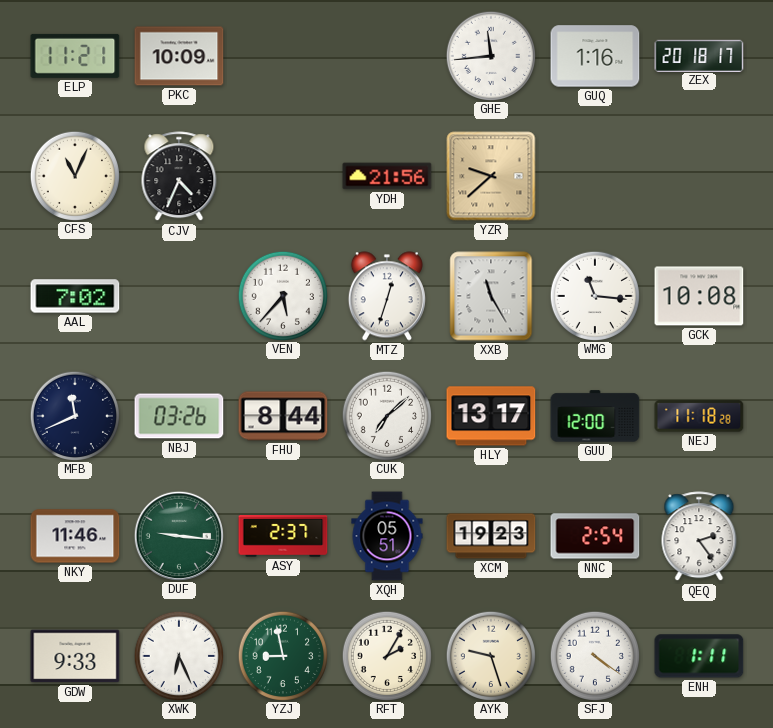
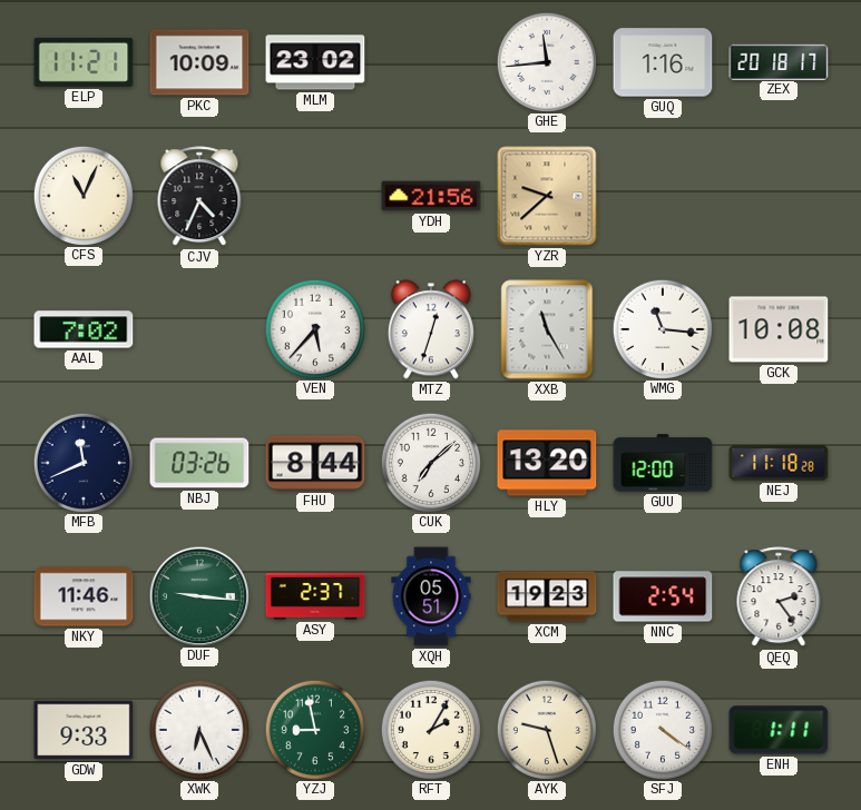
MLM: none -> 23:02
HLY: 13:17 -> 13:20
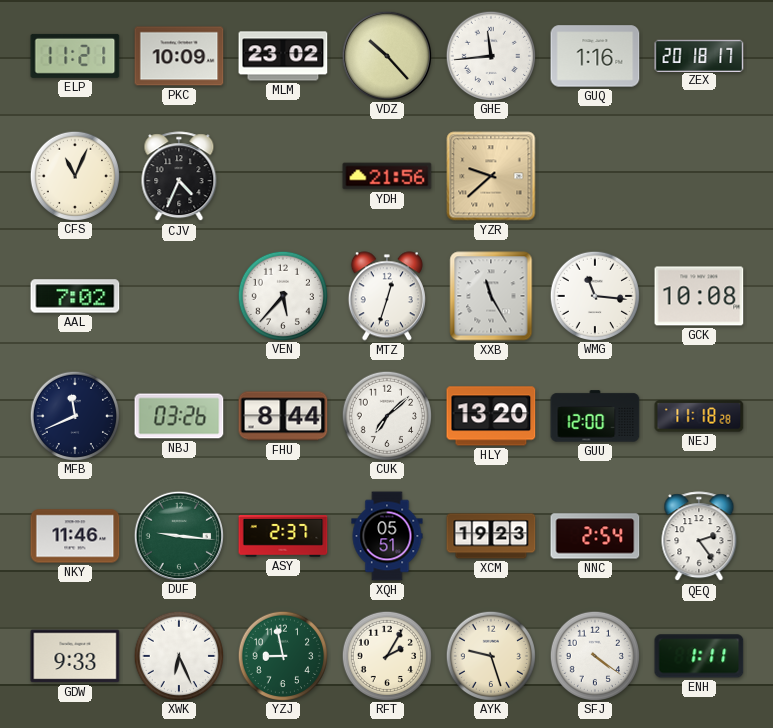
VDZ: none -> 10:23
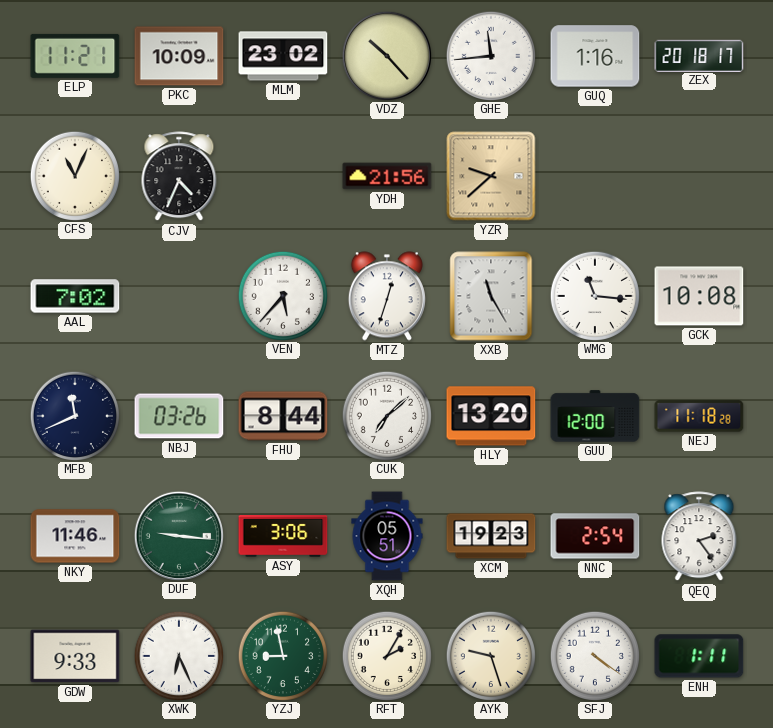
ASY: 2:37 -> 3:06
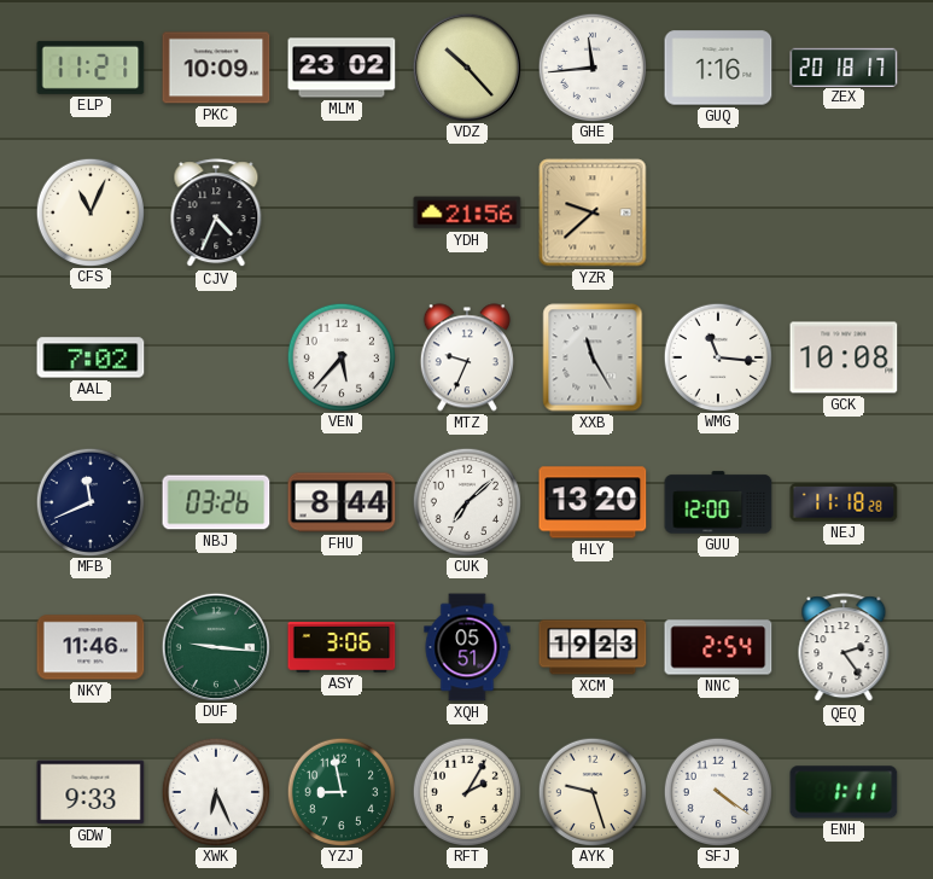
MTZ: 12:33 -> 9:34
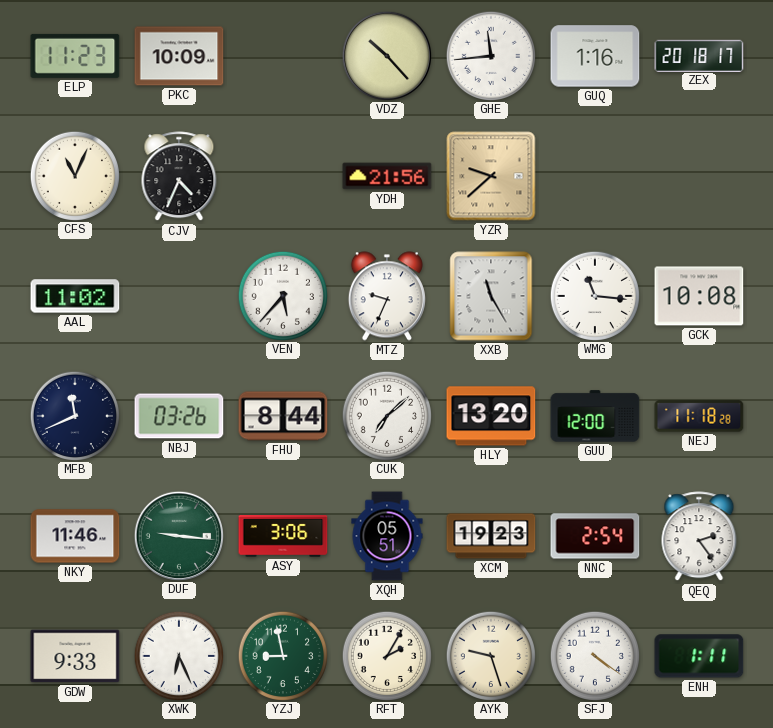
ELP: 11:21 -> 11:23
MLM: 23:02 -> none
AAL: 7:02 -> 11:02
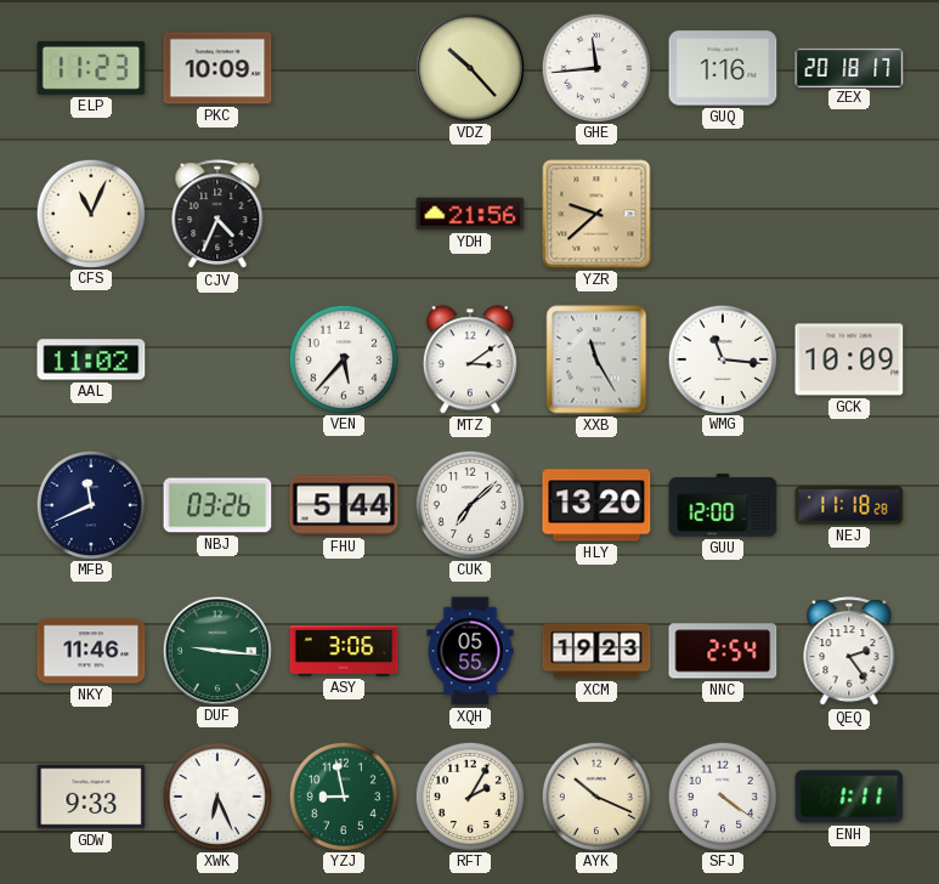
MTZ: 9:34 -> 3:09
GCK: 10:08 -> 10:09
FHU: 8:44 -> 5:44
XQH: 05:51 -> 05:55
AYK: 9:27 -> 10:19
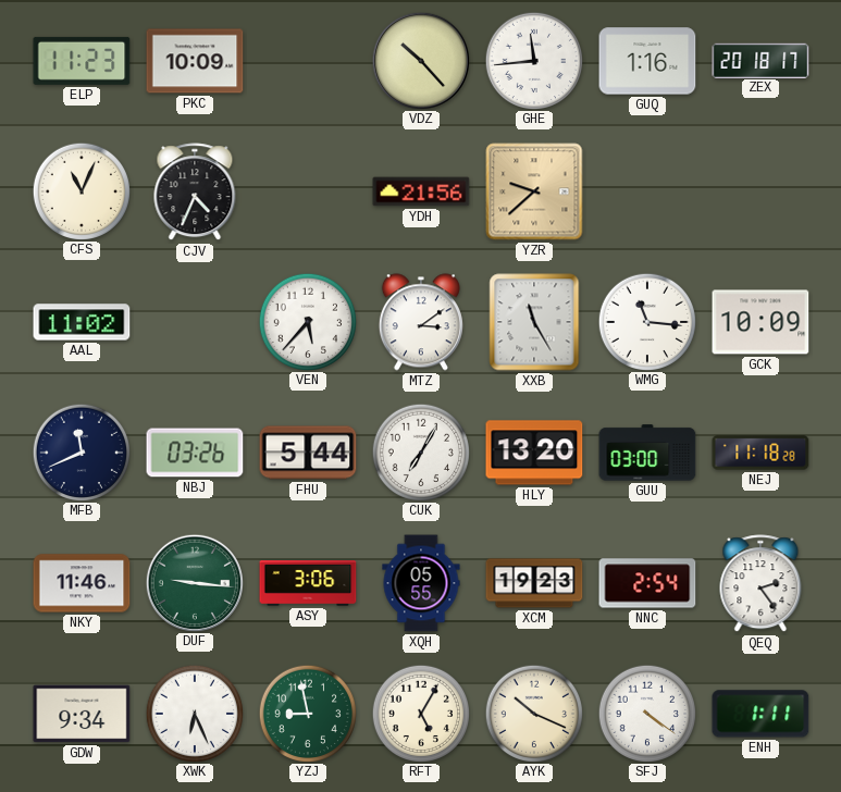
CUK: 7:08 -> 7:05
GUU: 12:00 -> 03:00
GDW: 9:33 -> 9:34
RFT: 2:05 -> 5:05
